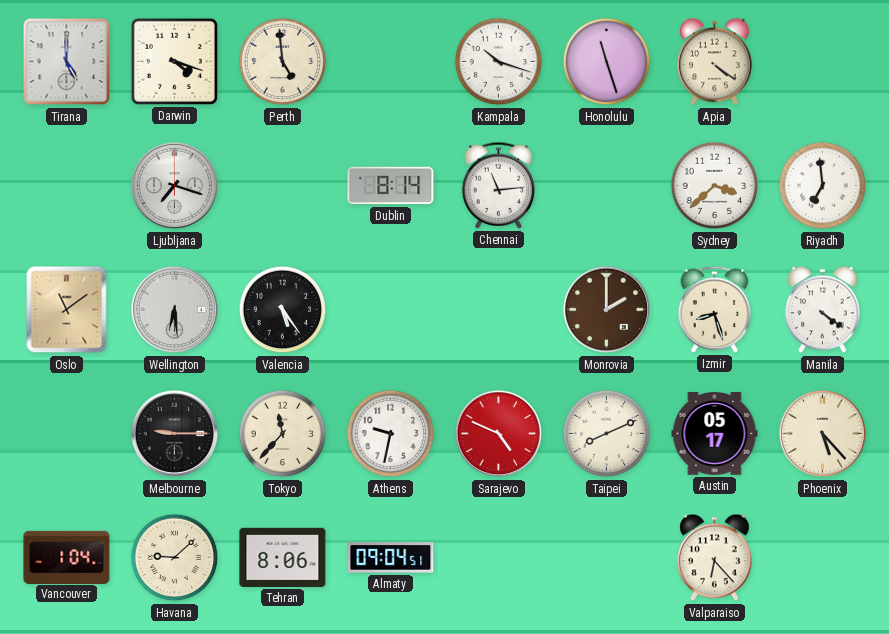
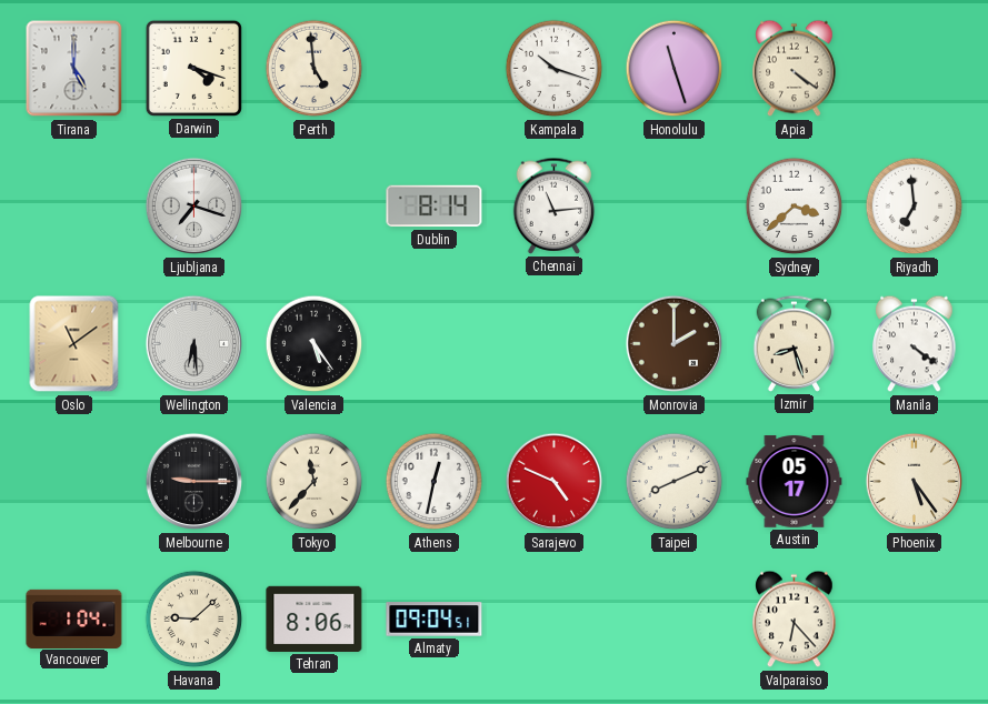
Athens: 9:32 -> 12:32
Phoenix: 5:23 -> 5:24
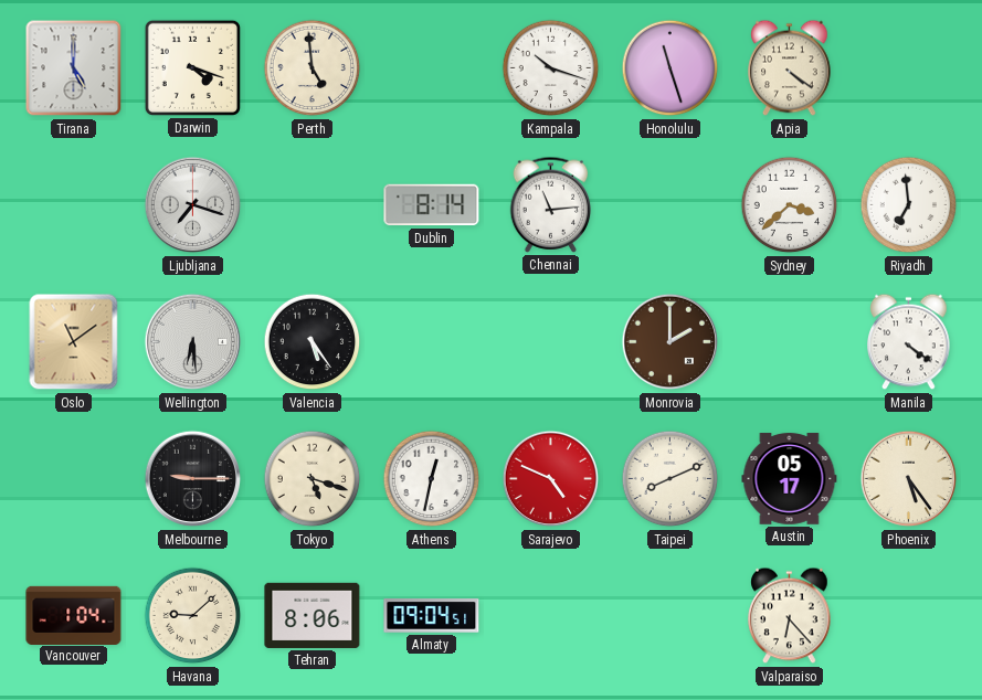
Izmir: 8:27 -> none
Tokyo: 11:37 -> 5:18
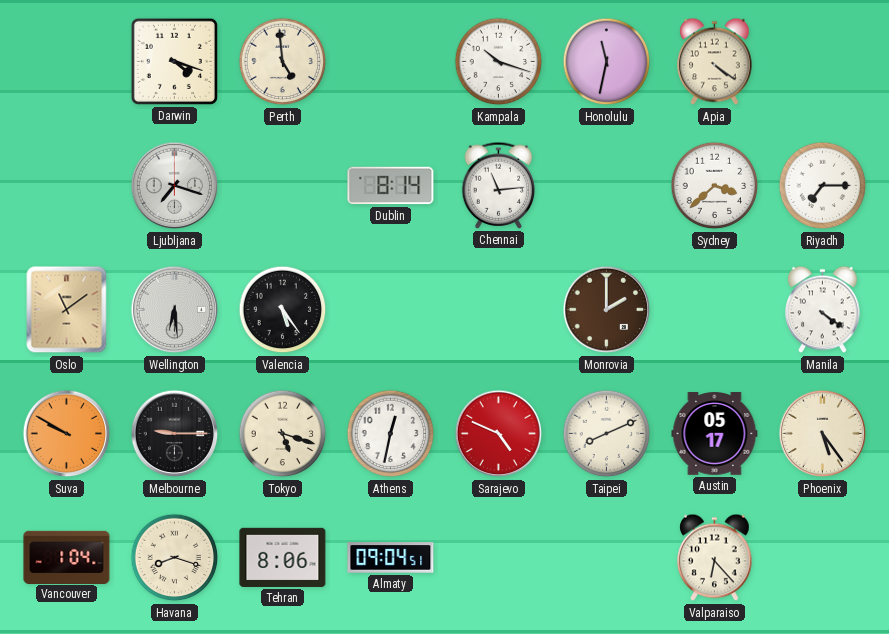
Tirana: 5:00 -> none
Honolulu: 11:27 -> 11:32
Riyadh: 6:59 -> 7:15
Suva: none -> 9:50
Havana: 9:08 -> 8:18
